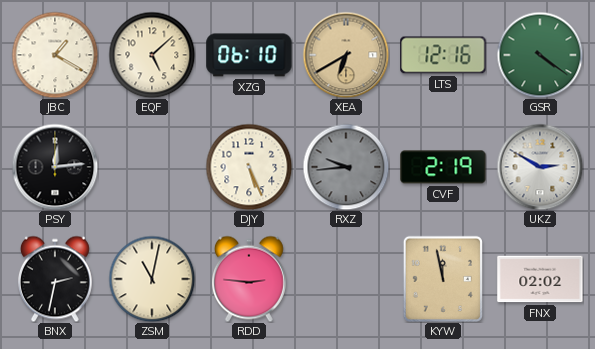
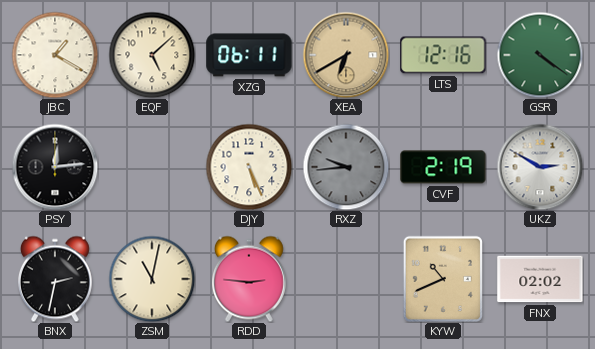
XZG: 06:10 -> 06:11
KYW: 11:58 -> 10:41
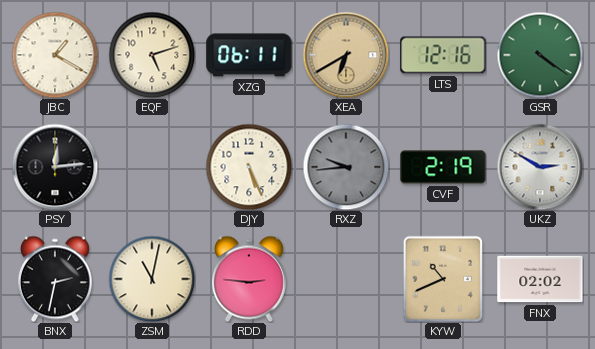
EQF: 5:08 -> 5:12
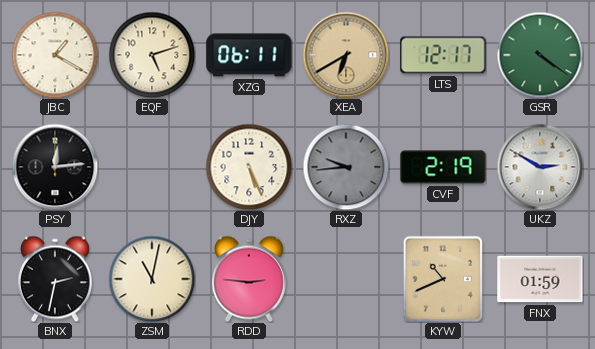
LTS: 12:16 -> 12:17
FNX: 02:02 -> 01:59
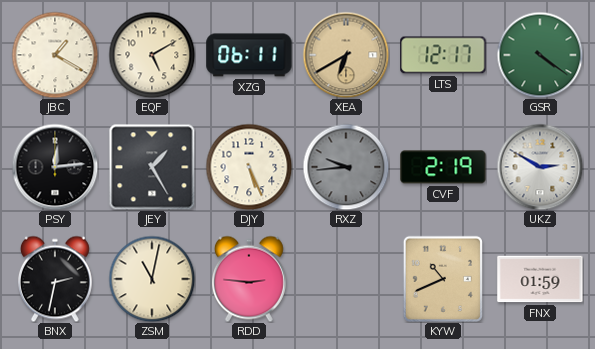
EQF: 5:12 -> 5:10
JEY: none -> 1:25
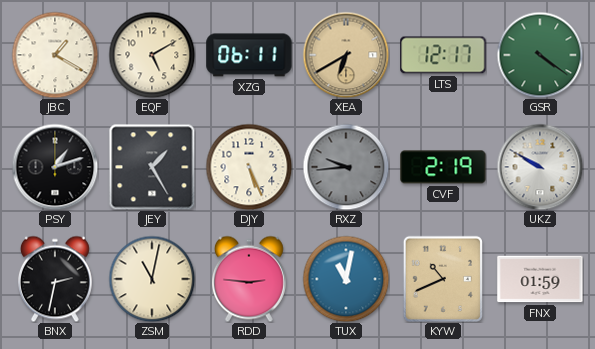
PSY: 12:14 -> 1:12
UKZ: 2:50 -> 9:50
TUX: none -> 11:02
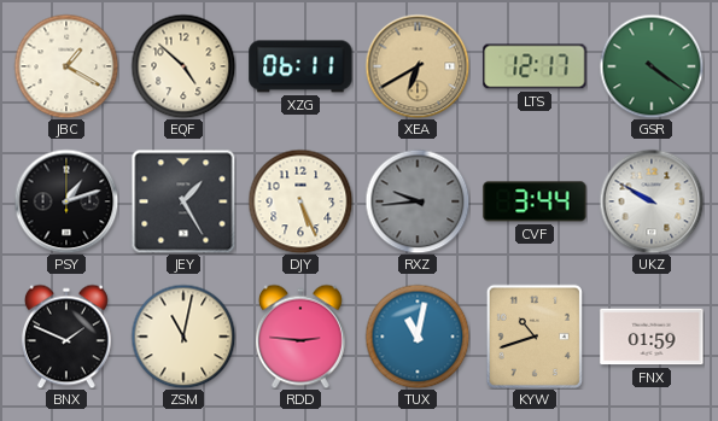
EQF: 5:10 -> 4:52
CVF: 2:19 -> 3:44
BNX: 2:32 -> 1:49
KYW: 10:41 -> 10:42
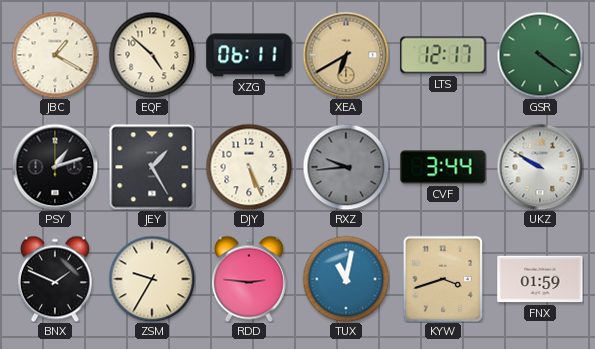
ZSM: 11:02 -> 9:35
KYW: 10:42 -> 3:42
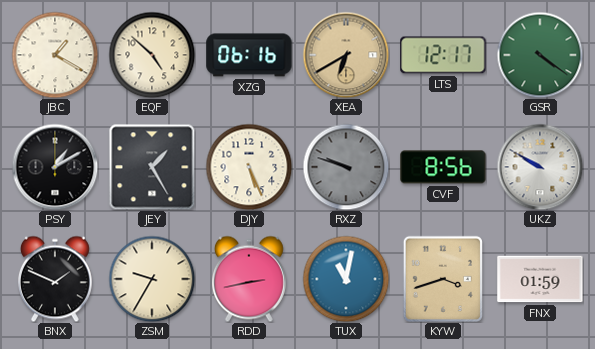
XZG: 06:11 -> 06:16
PSY: 1:12 -> 1:10
RXZ: 9:44 -> 9:48
CVF: 3:44 -> 8:56
RDD: 2:46 -> 2:43
